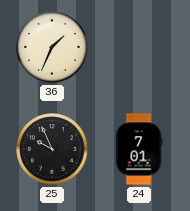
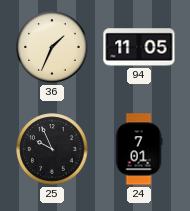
94: none -> 11:05
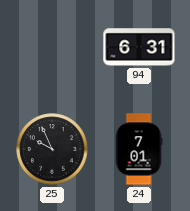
36: 1:34 -> none
94: 11:05 -> 6:31
